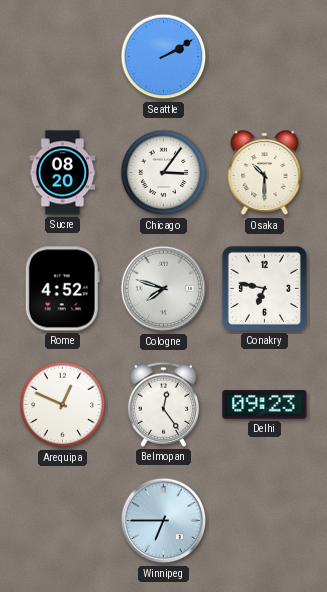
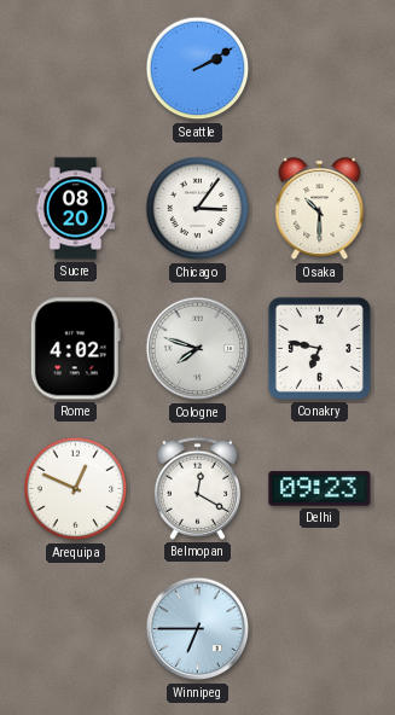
Rome: 4:52 -> 4:02
Belmopan: 12:24 -> 12:20
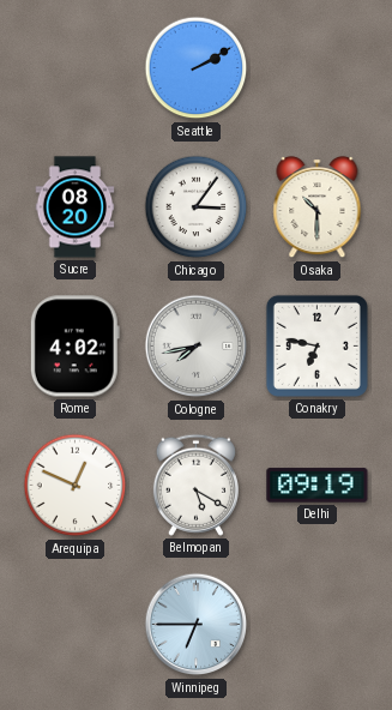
Cologne: 7:48 -> 7:43
Belmopan: 12:20 -> 5:20
Delhi: 09:23 -> 09:19
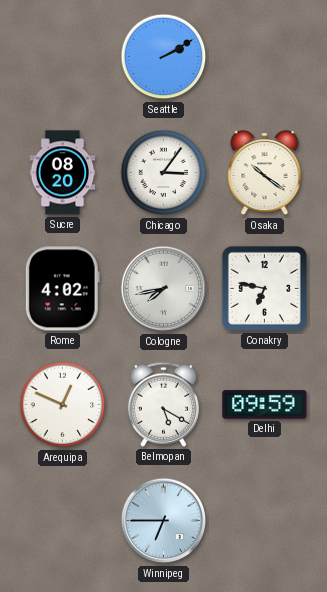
Osaka: 10:30 -> 10:21
Delhi: 09:19 -> 09:59
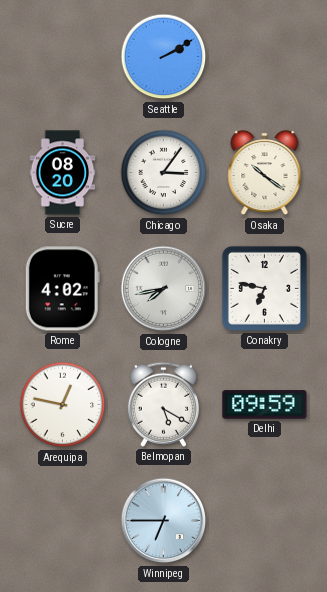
Arequipa: 12:49 -> 12:47
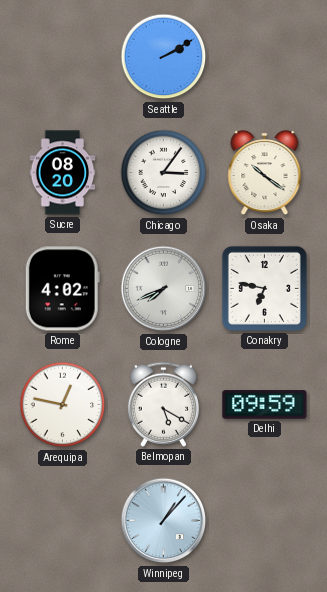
Cologne: 7:43 -> 7:41
Winnipeg: 6:45 -> 1:07
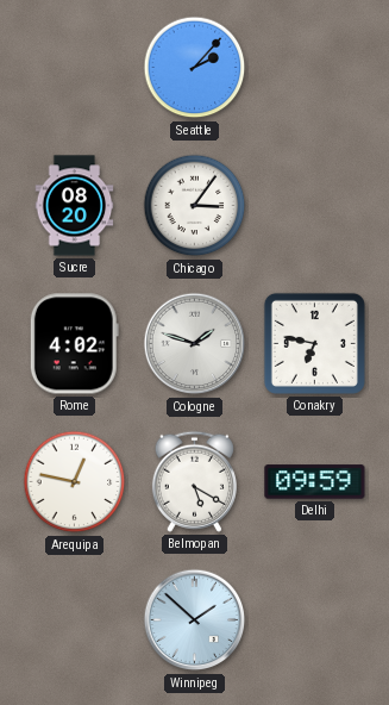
Seattle: 2:10 -> 2:07
Osaka: 10:21 -> none
Cologne: 7:41 -> 1:48
Winnipeg: 1:07 -> 1:52
